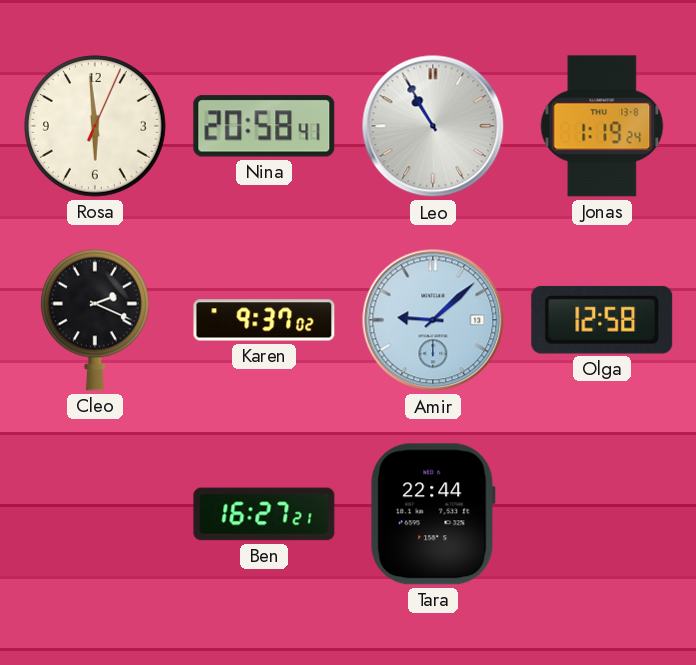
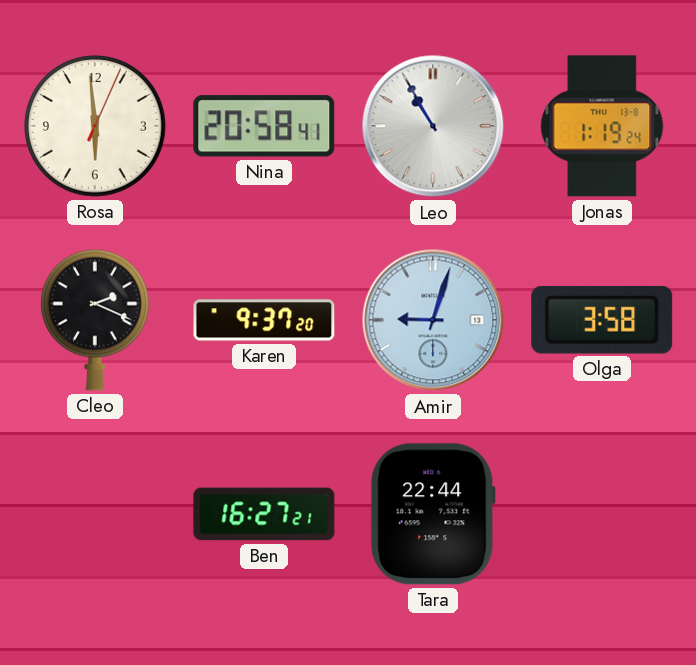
Karen: 9:37:02 -> 9:37:20
Amir: 9:08 -> 9:03
Olga: 12:58 -> 3:58
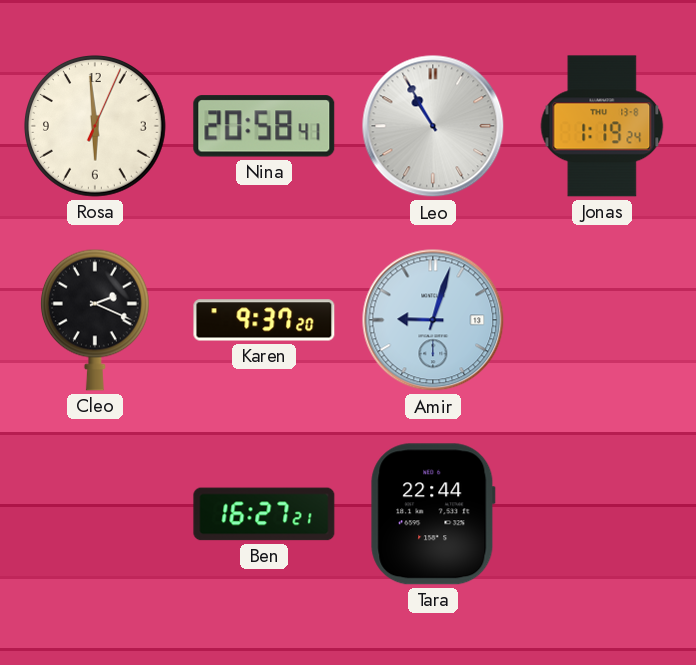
Olga: 3:58 -> none
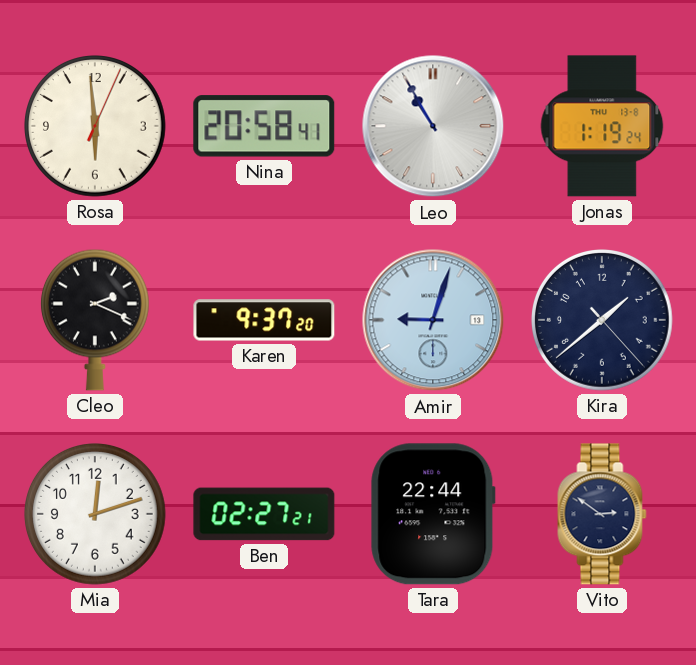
Kira: none -> 1:38
Mia: none -> 12:12
Ben: 16:27 -> 02:27
Vito: none -> 2:51
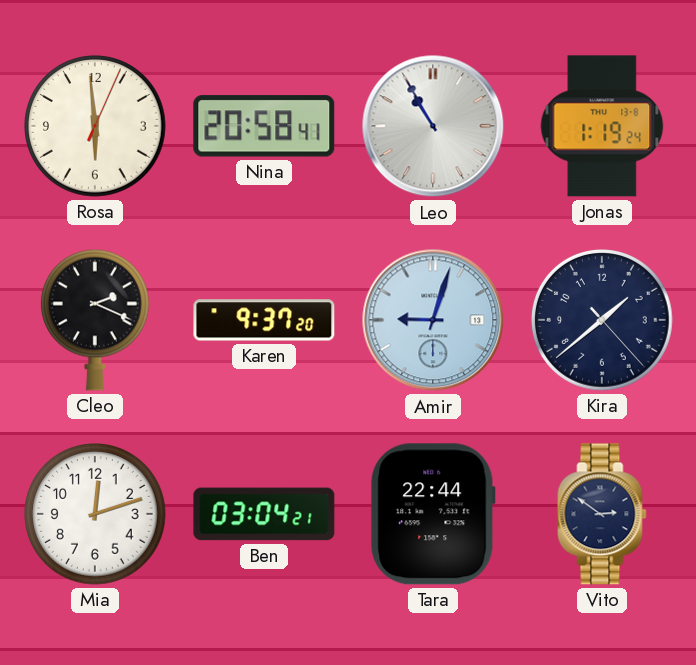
Ben: 02:27 -> 03:04
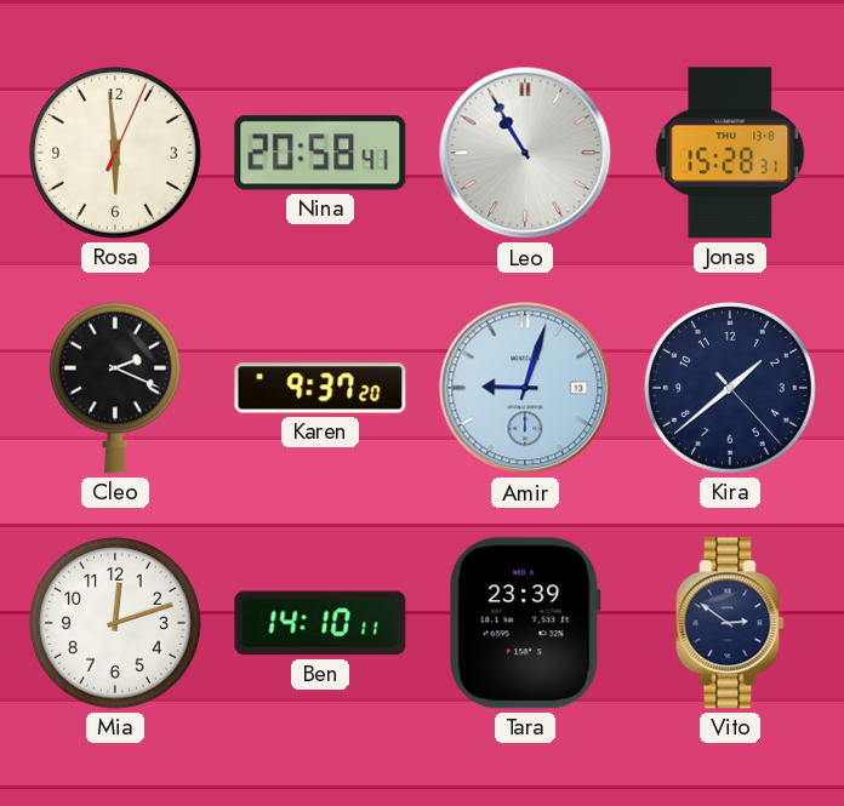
Jonas: 1:19 -> 15:28
Ben: 03:04 -> 14:10
Tara: 22:44 -> 23:39
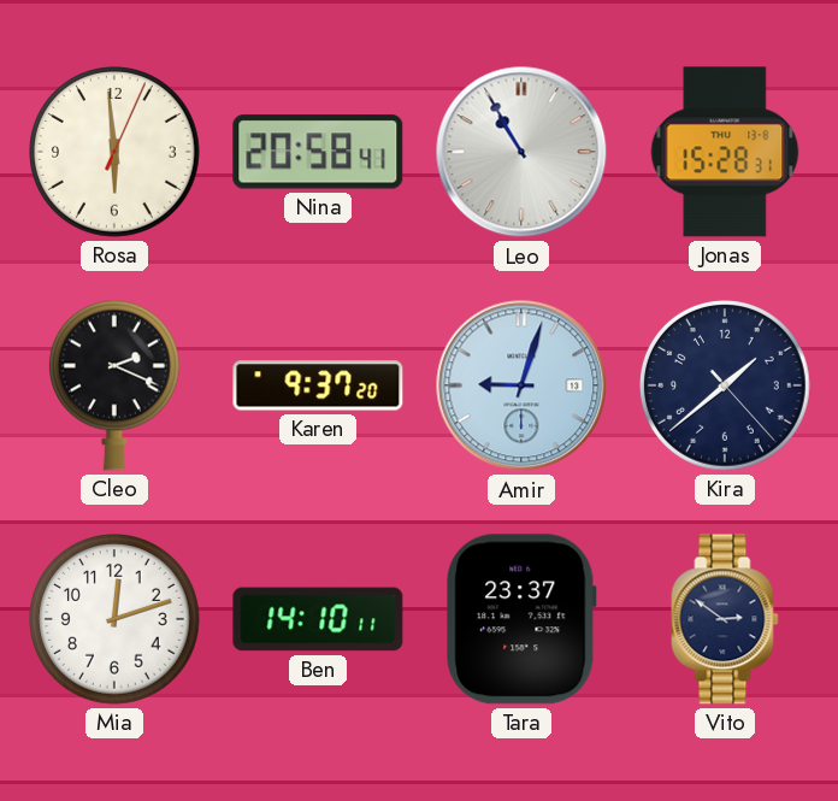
Tara: 23:39 -> 23:37
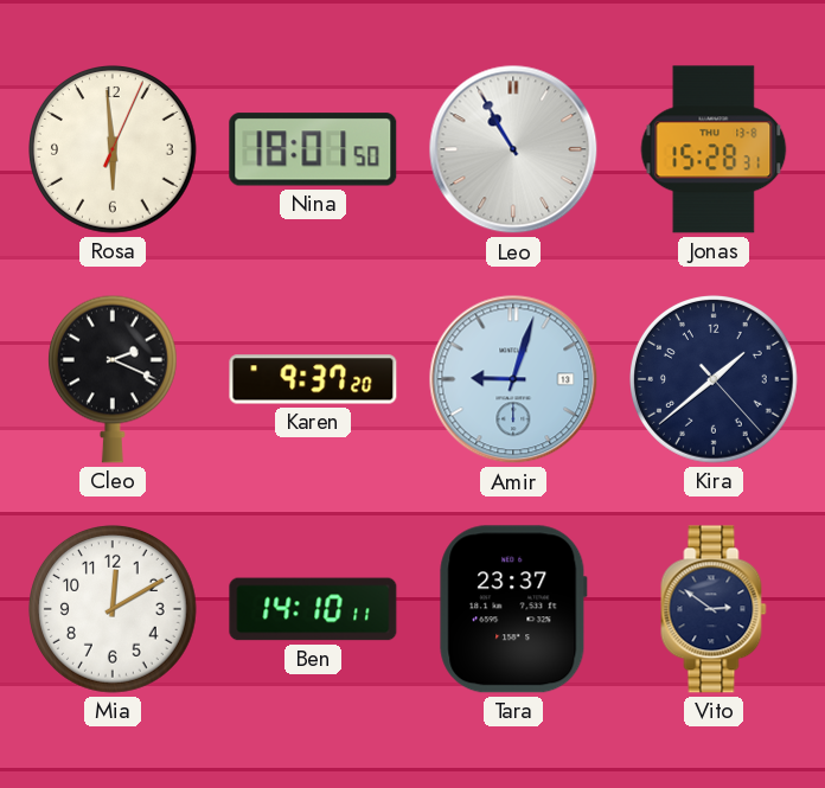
Nina: 20:58 -> 18:01
Mia: 12:12 -> 12:10
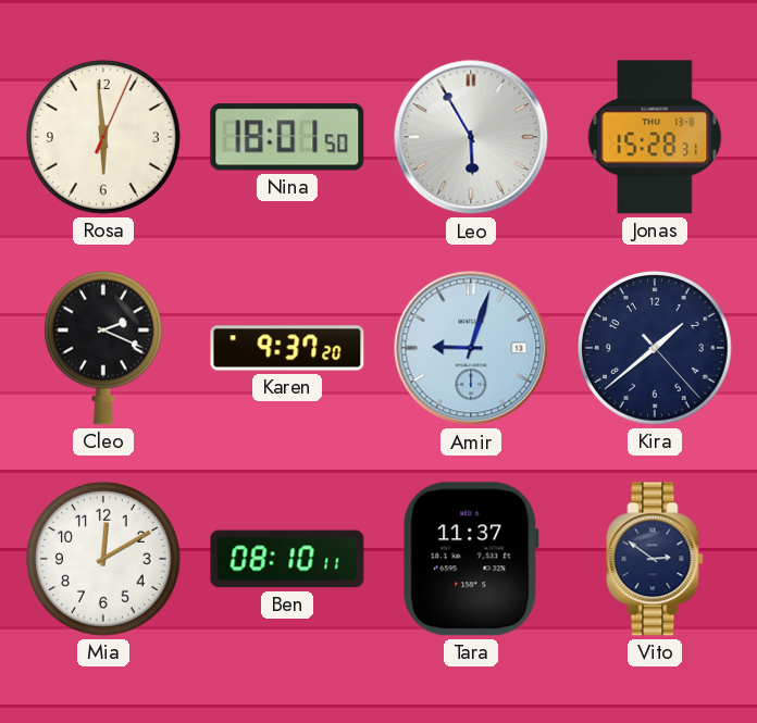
Leo: 10:55 -> 5:55
Ben: 14:10 -> 08:10
Tara: 23:37 -> 11:37
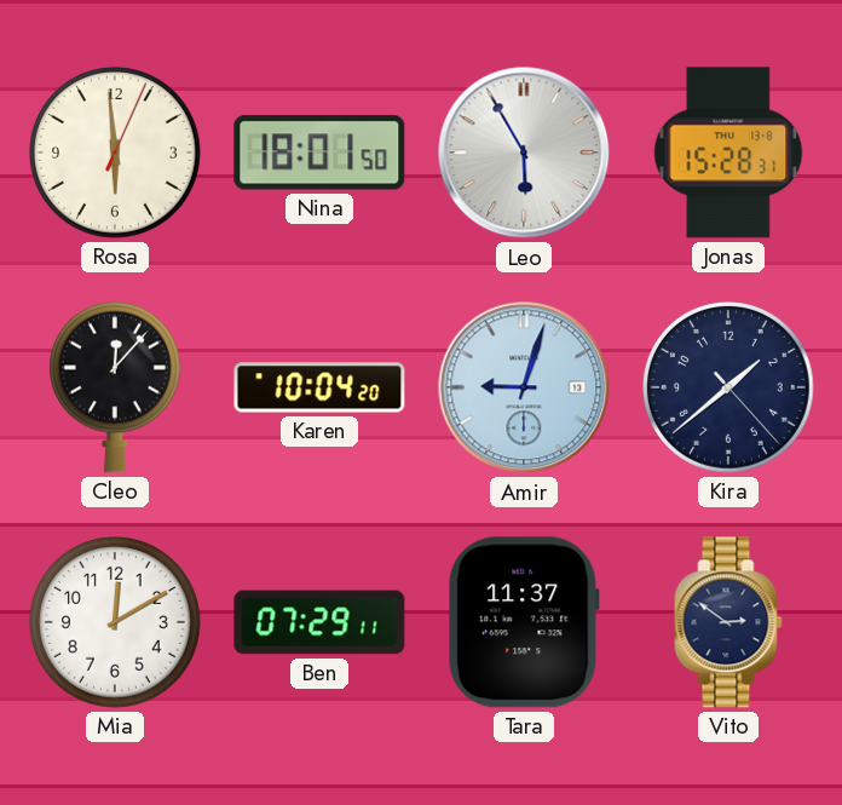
Cleo: 2:19 -> 12:07
Karen: 9:37 -> 10:04
Ben: 08:10 -> 07:29
